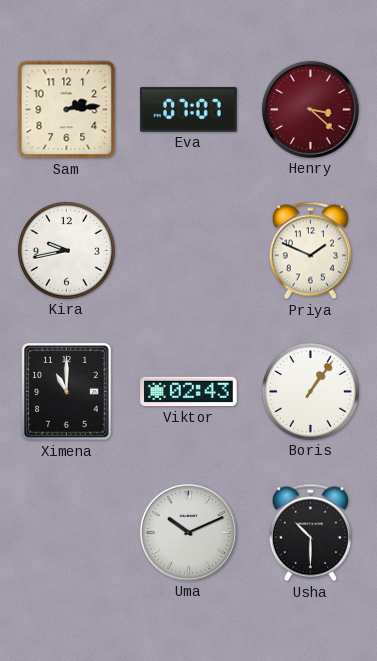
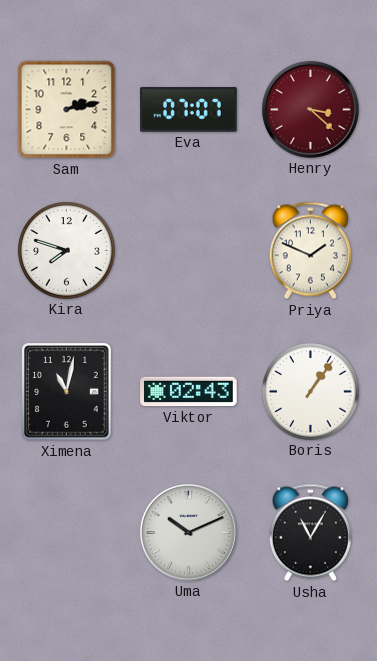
Sam: 2:14 -> 2:13
Kira: 9:43 -> 7:48
Ximena: 11:00 -> 11:02
Usha: 10:30 -> 11:05
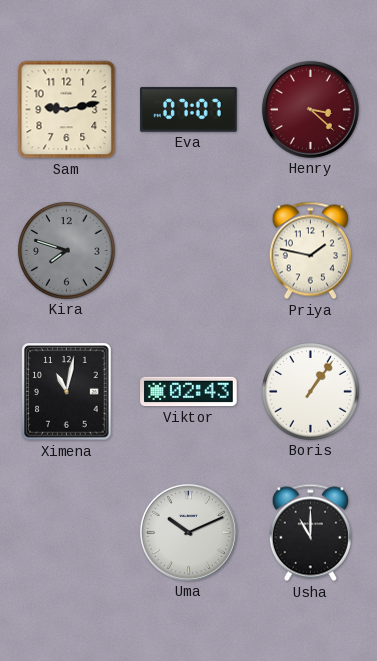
Sam: 2:13 -> 9:13
Kira dial: white -> grey
Priya: 1:49 -> 1:47
Usha: 11:05 -> 11:00
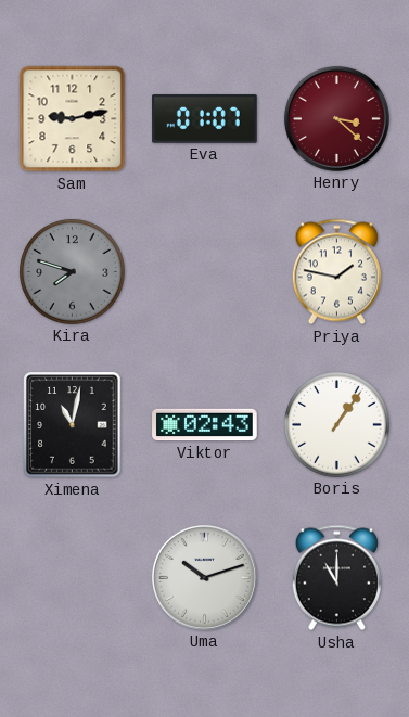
Eva: 07:07 -> 01:07
Uma: 10:11 -> 10:12
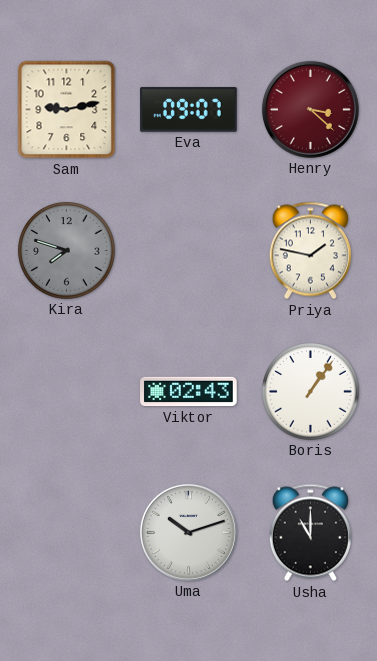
Eva: 01:07 -> 09:07
Ximena: 11:02 -> none
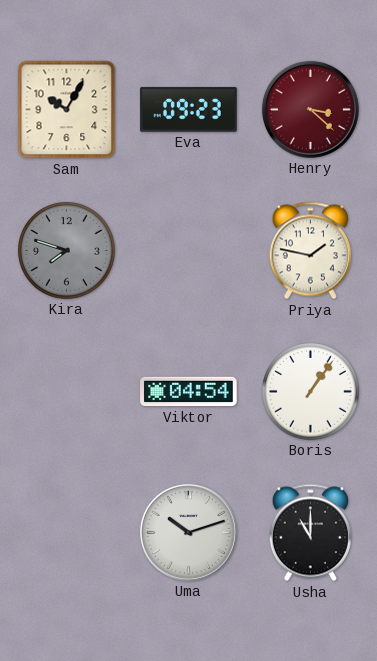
Sam: 9:13 -> 10:05
Eva: 09:07 -> 09:23
Viktor: 02:43 -> 04:54
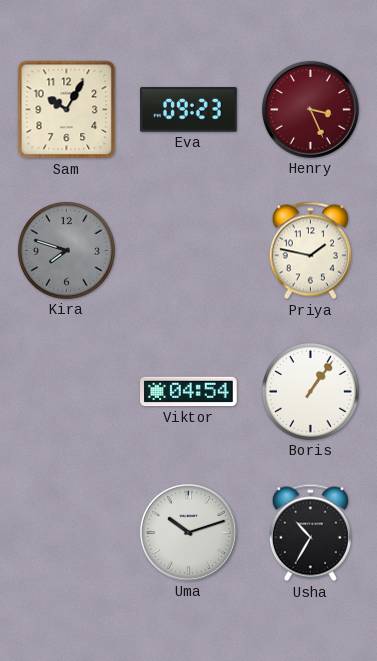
Henry: 3:22 -> 3:26
Usha: 11:00 -> 10:35
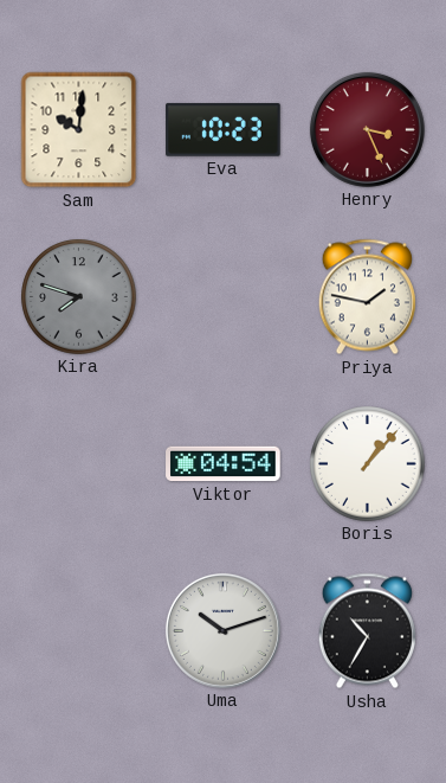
Sam: 10:05 -> 10:01
Eva: 09:23 -> 10:23
Boris: 1:06 -> 1:07
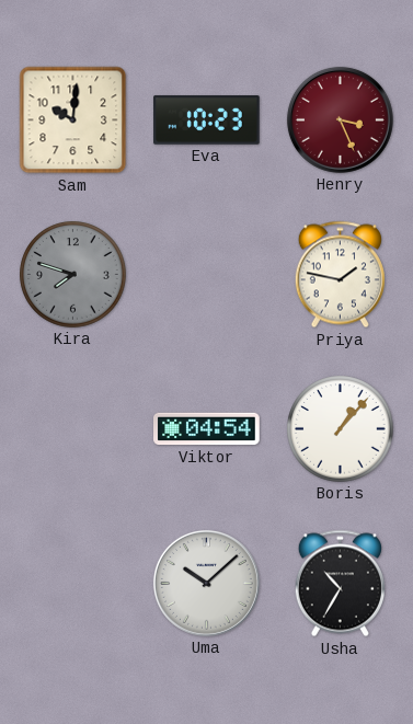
Uma: 10:12 -> 10:08
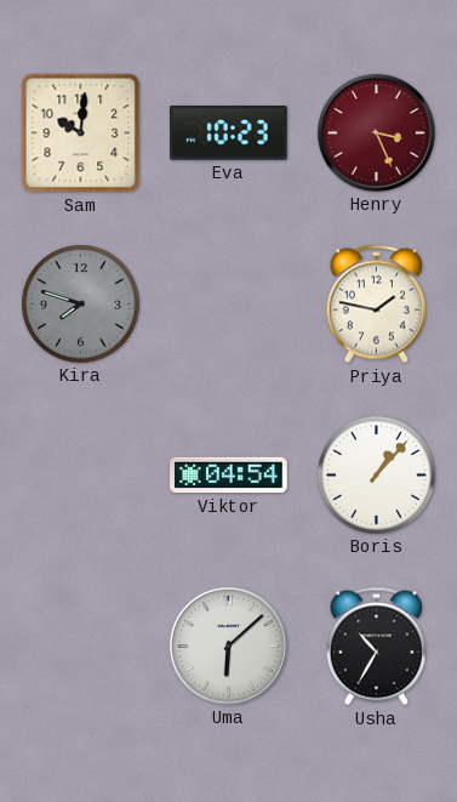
Uma: 10:08 -> 6:08
